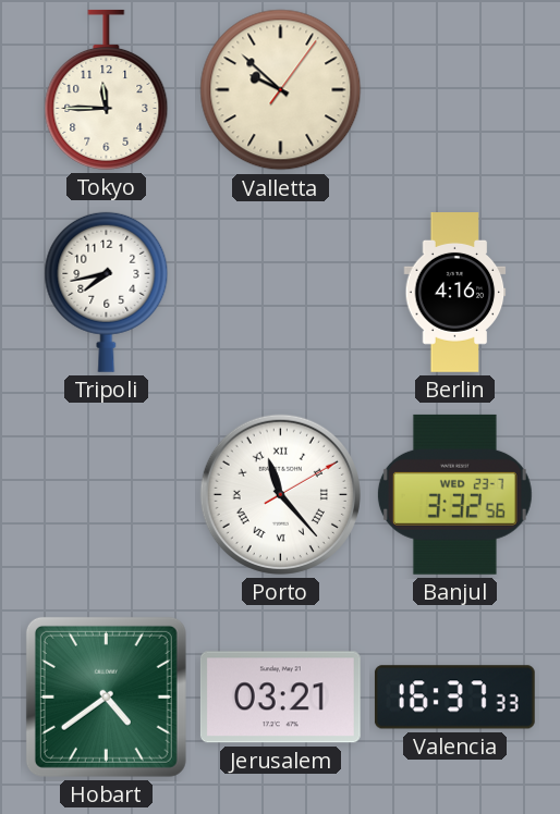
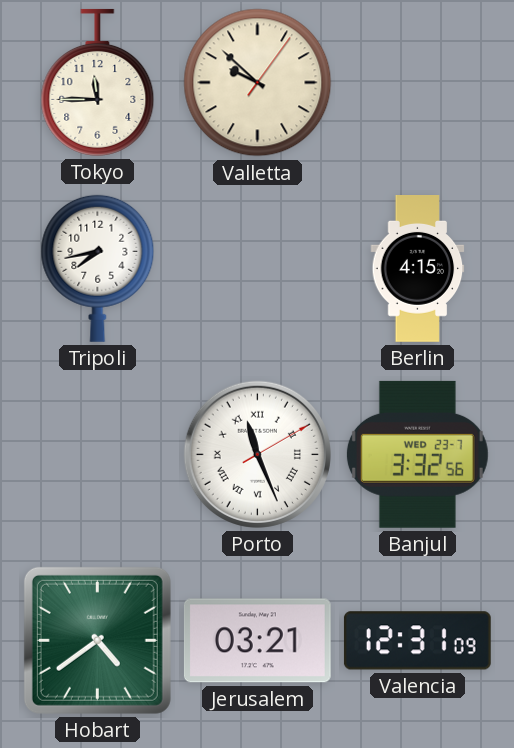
Berlin: 4:16 -> 4:15
Porto: 11:23 -> 11:26
Valencia: 16:37 -> 12:31
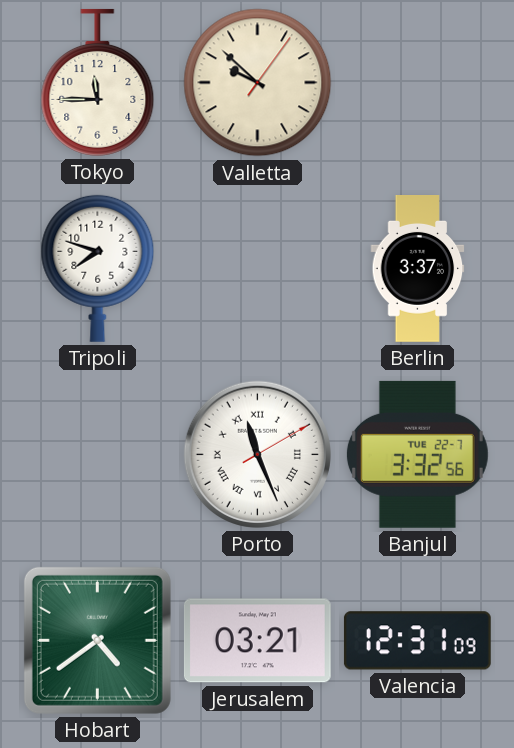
Tripoli: 7:43 -> 7:48
Berlin: 4:15 -> 3:37
Banjul date: WED 23-7 -> TUE 22-7
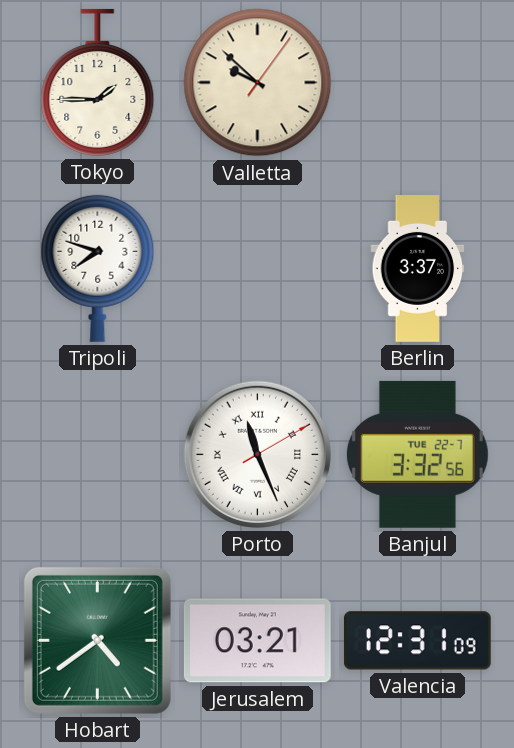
Tokyo: 11:45 -> 1:45
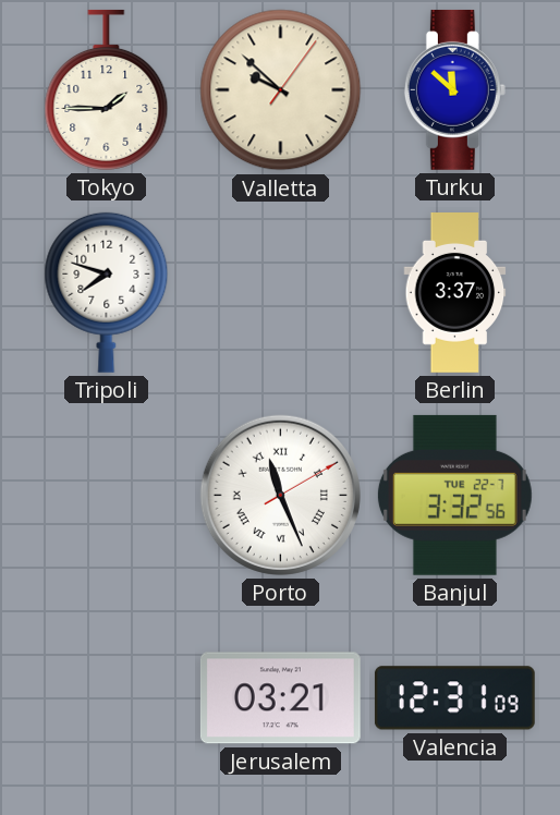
Turku: none -> 11:52
Hobart: 4:39 -> none
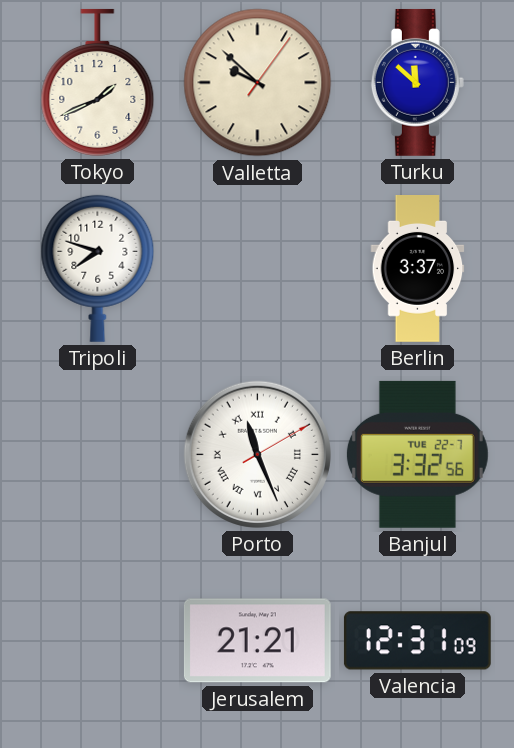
Tokyo: 1:45 -> 1:41
Jerusalem: 03:21 -> 21:21
